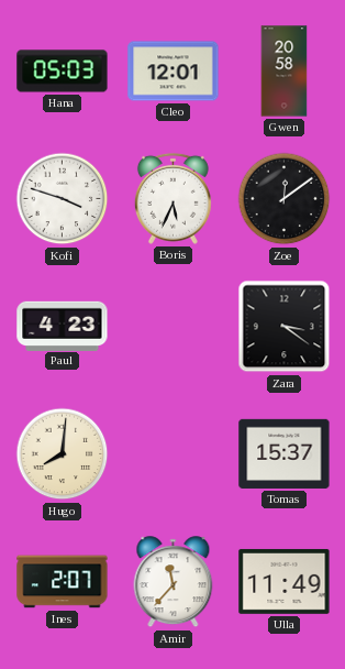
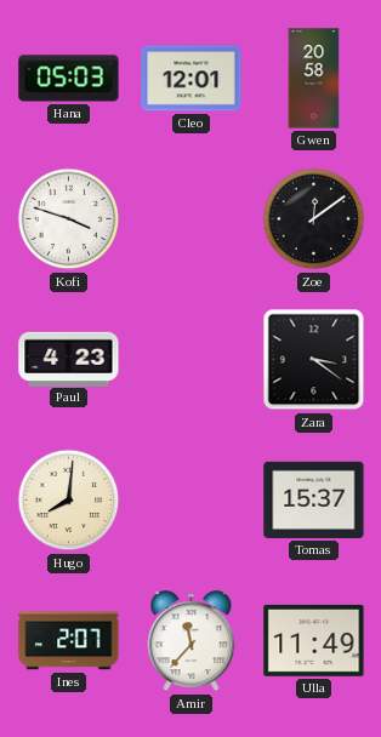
Boris: 5:34 -> none
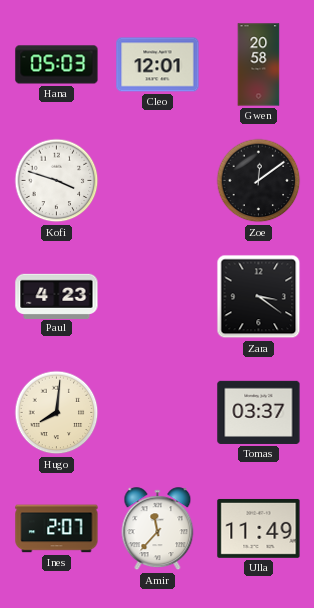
Tomas: 15:37 -> 03:37
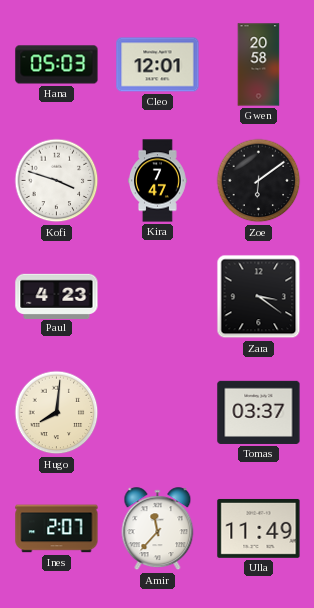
Kira: none -> 7:47
Zoe: 12:09 -> 6:09
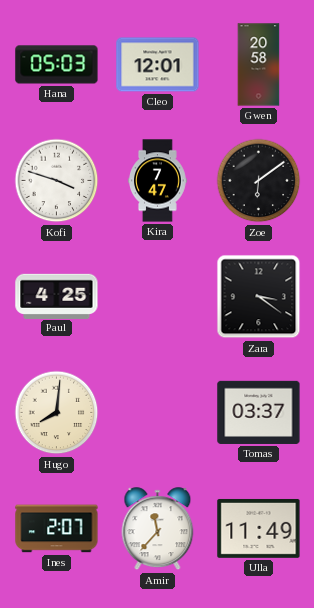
Paul: 4:23 -> 4:25
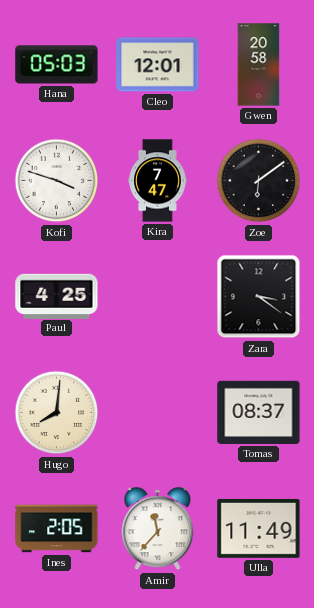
Tomas: 03:37 -> 08:37
Ines: 2:07 -> 2:05
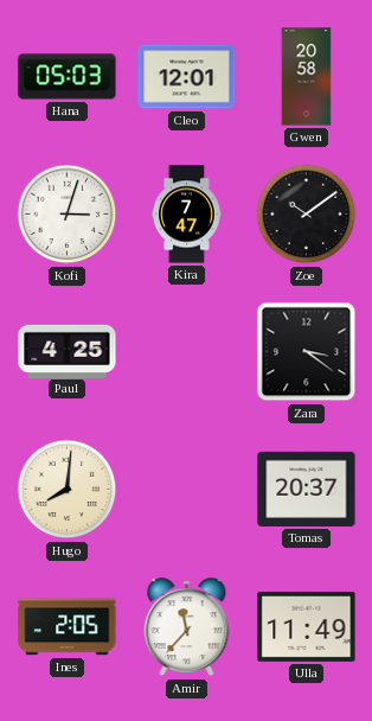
Kofi: 3:48 -> 3:03
Zoe: 6:09 -> 10:09
Tomas: 08:37 -> 20:37
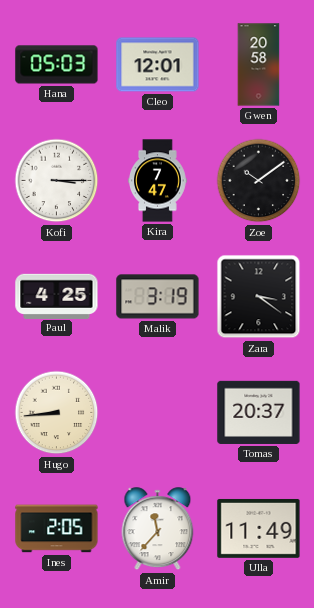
Kofi: 3:03 -> 3:15
Malik: none -> 3:19
Hugo: 8:01 -> 8:44
